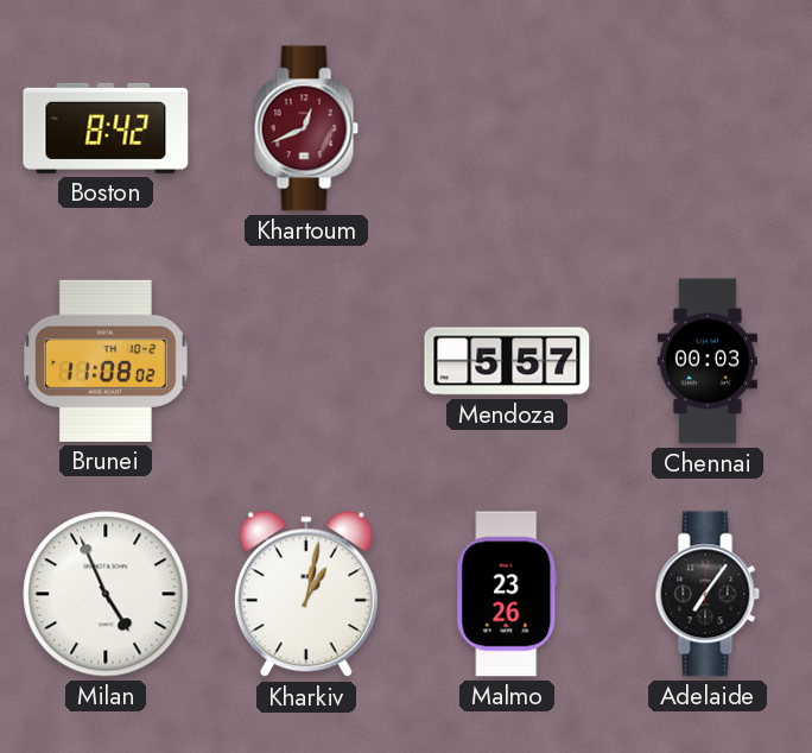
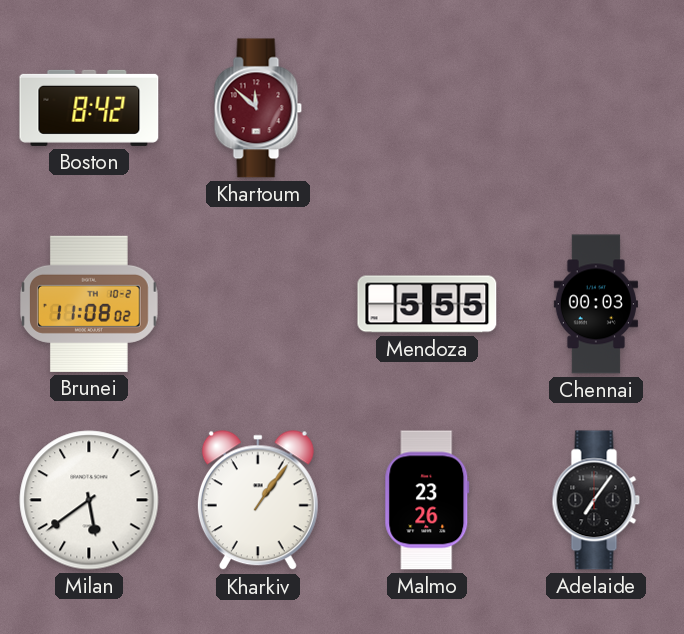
Khartoum: 12:41 -> 11:52
Mendoza: 5:57 -> 5:55
Milan: 4:56 -> 5:39
Kharkiv: 1:02 -> 1:06
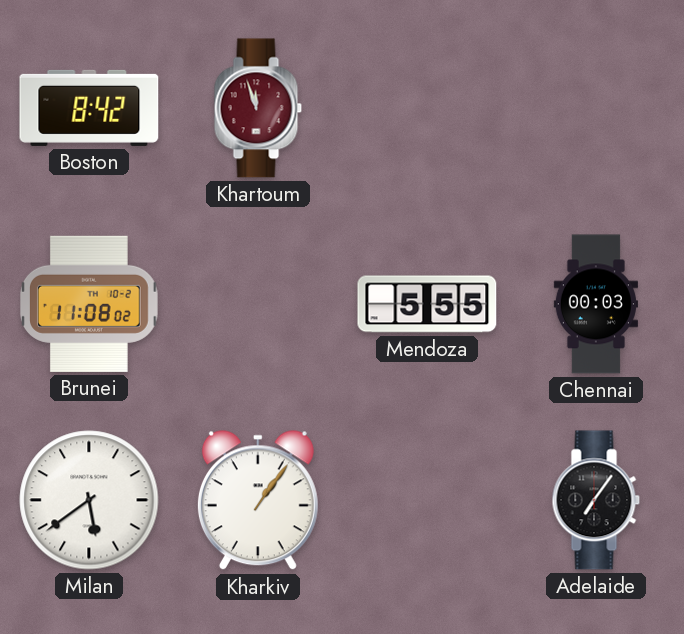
Khartoum: 11:52 -> 11:57
Malmo: 23:26 -> none
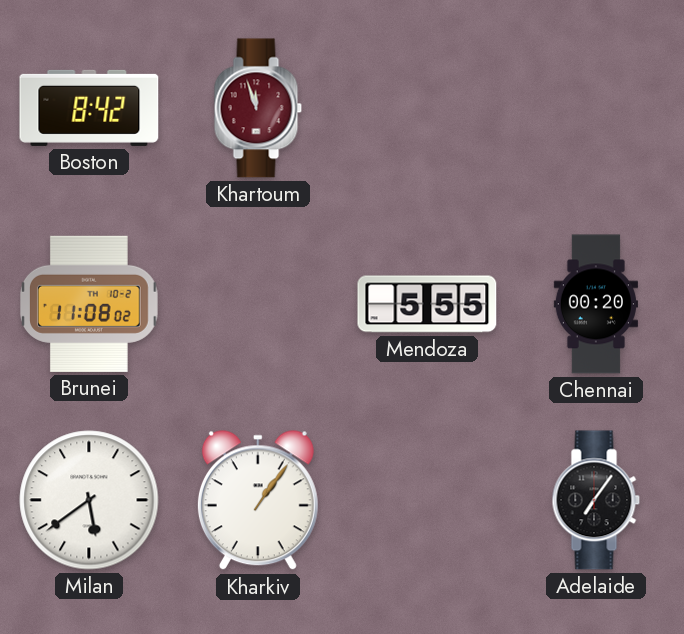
Chennai: 00:03 -> 00:20
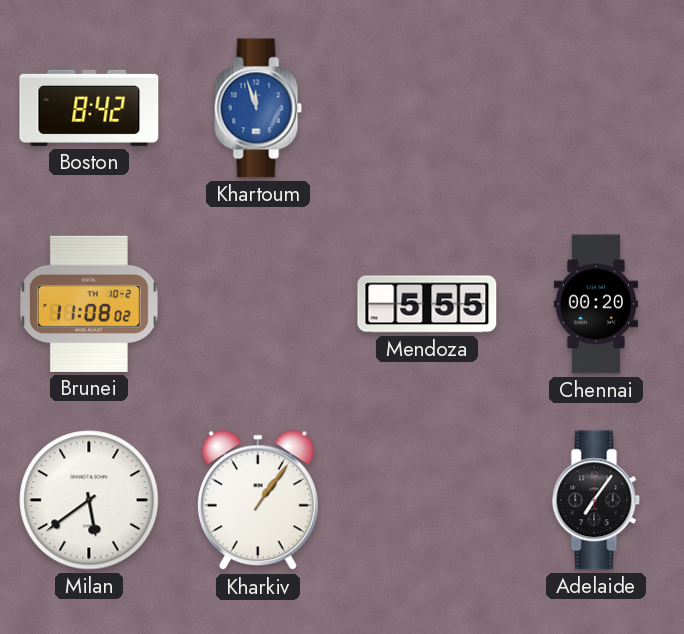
Khartoum dial: burgundy -> blue
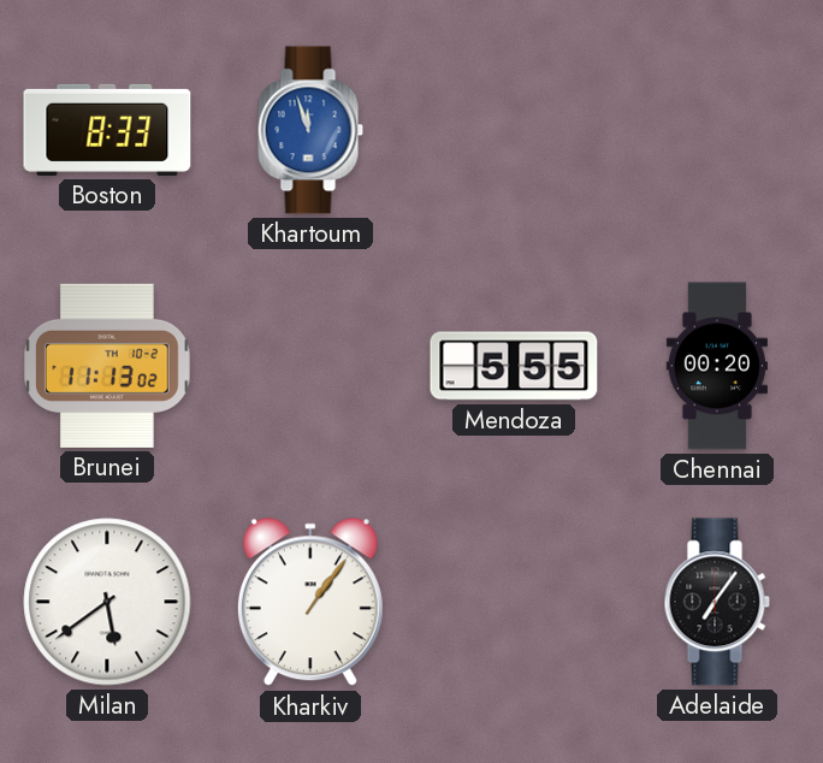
Boston: 8:42 -> 8:33
Brunei: 11:08 -> 11:13
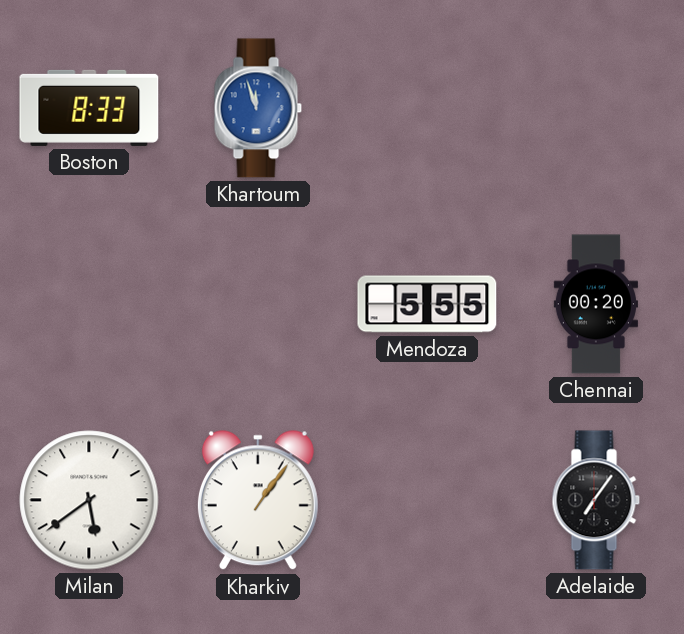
Brunei: 11:13 -> none
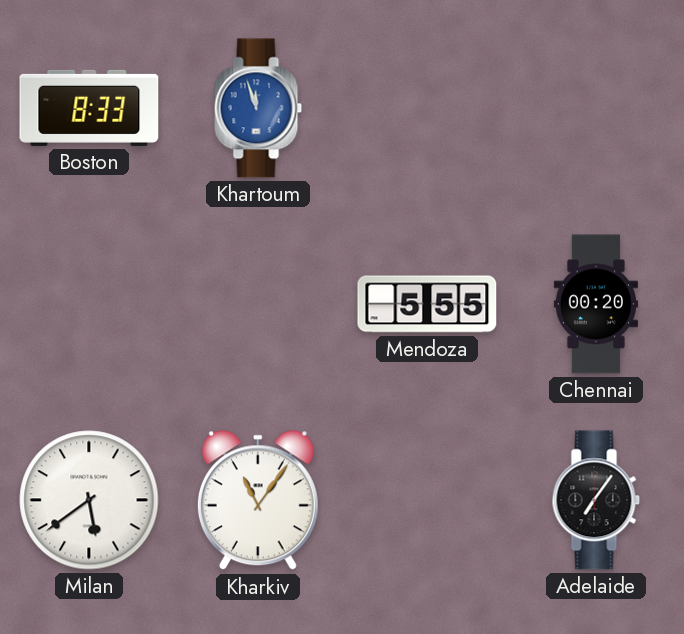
Kharkiv: 1:06 -> 11:06
